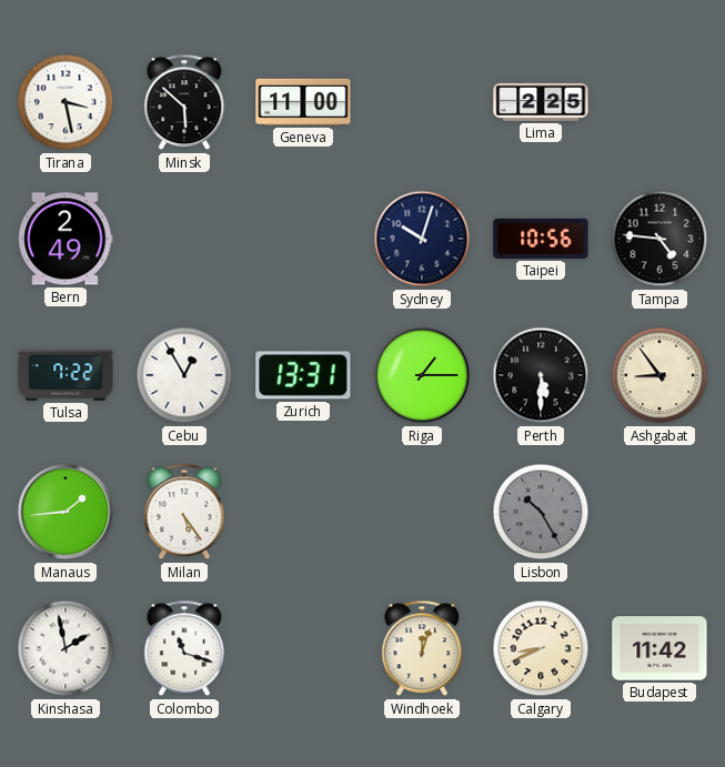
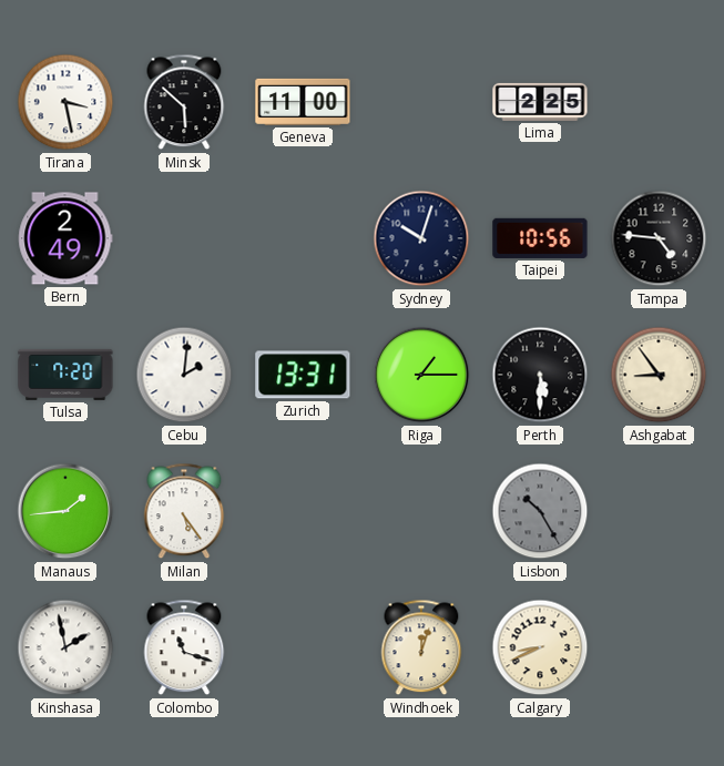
Tulsa: 7:22 -> 7:20
Cebu: 12:55 -> 2:01
Budapest: 11:42 -> none
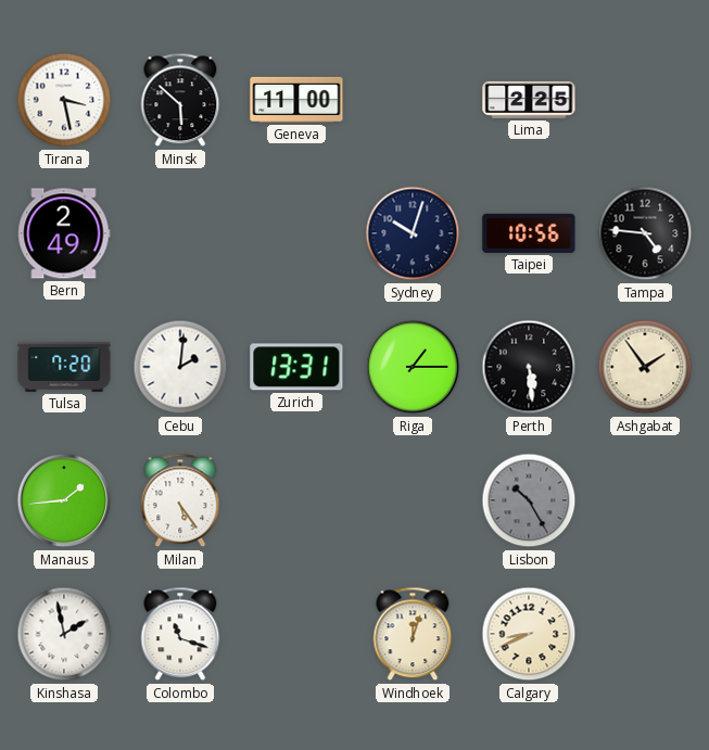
Perth: 5:30 -> 5:29
Ashgabat: 8:54 -> 1:54
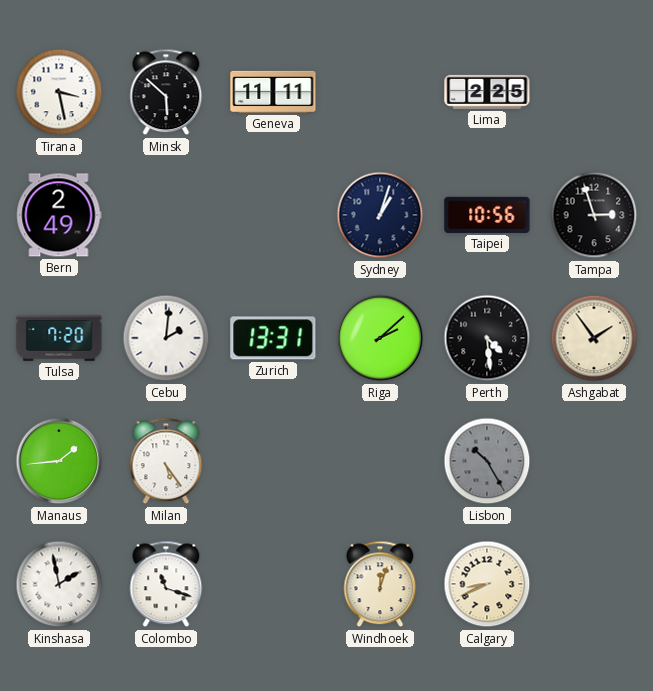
Geneva: 11:00 -> 11:11
Sydney: 10:03 -> 1:03
Tampa: 4:46 -> 2:57
Riga: 1:15 -> 2:08
Perth: 5:29 -> 4:29
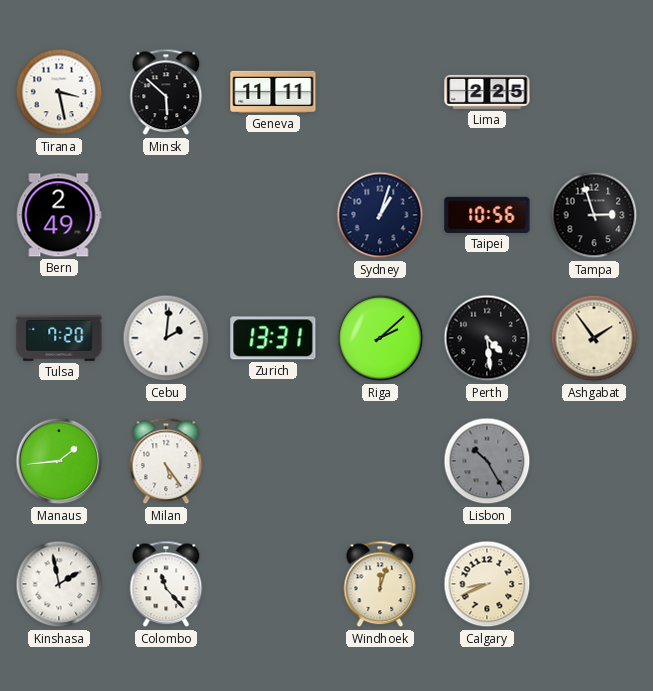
Colombo: 11:18 -> 11:23
